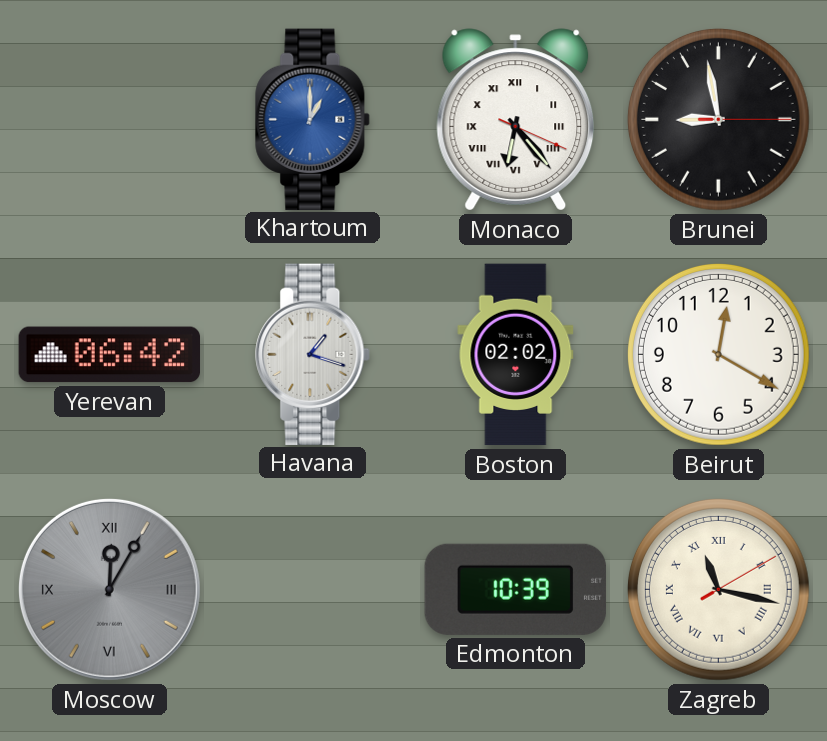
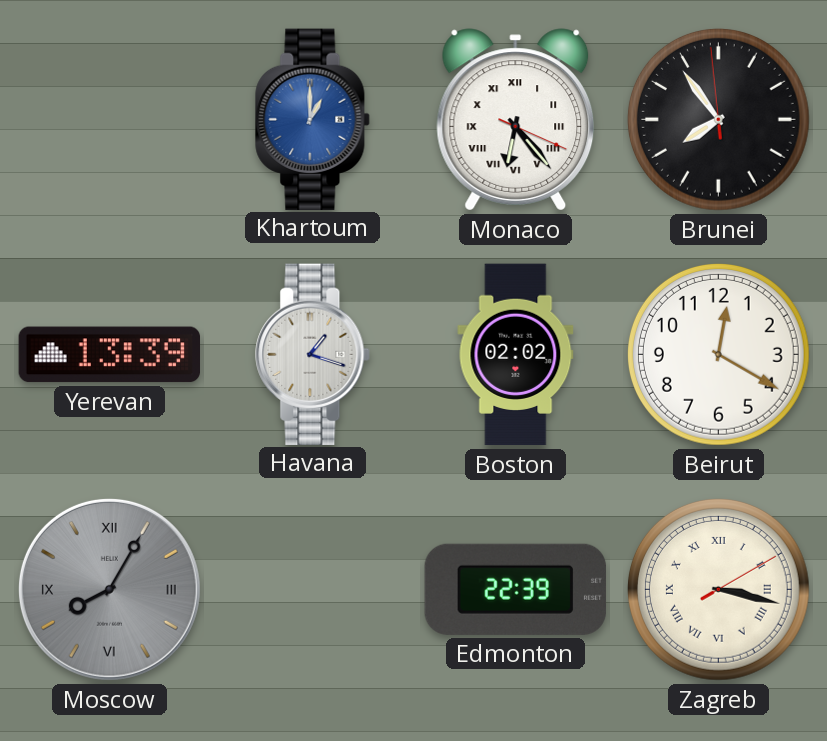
Brunei: 8:58 -> 7:53
Yerevan: 06:42 -> 13:39
Moscow: 12:05 -> 8:05
Edmonton: 10:39 -> 22:39
Zagreb: 11:17 -> 3:17
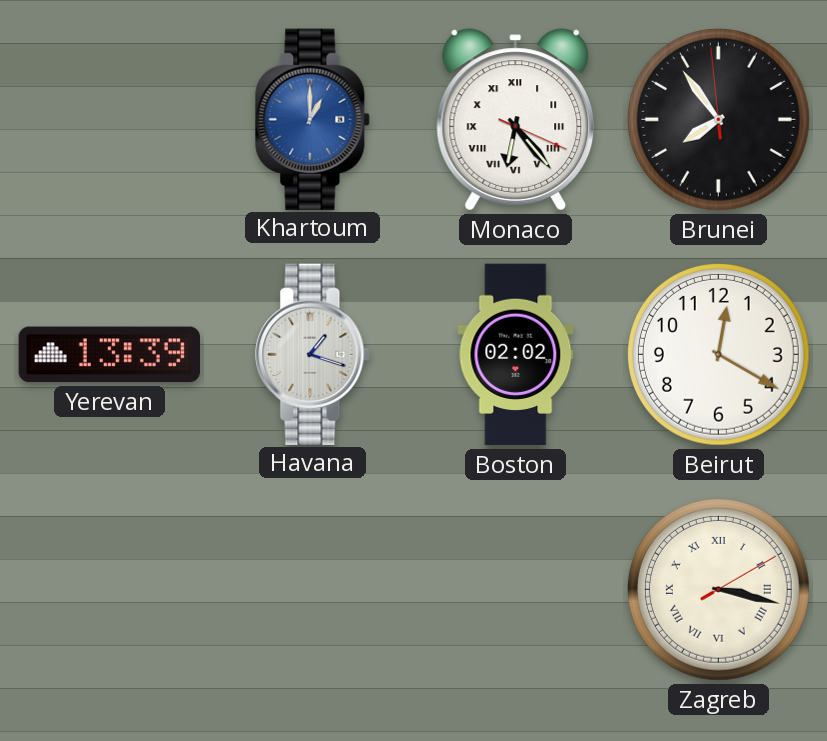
Moscow: 8:05 -> none
Edmonton: 22:39 -> none
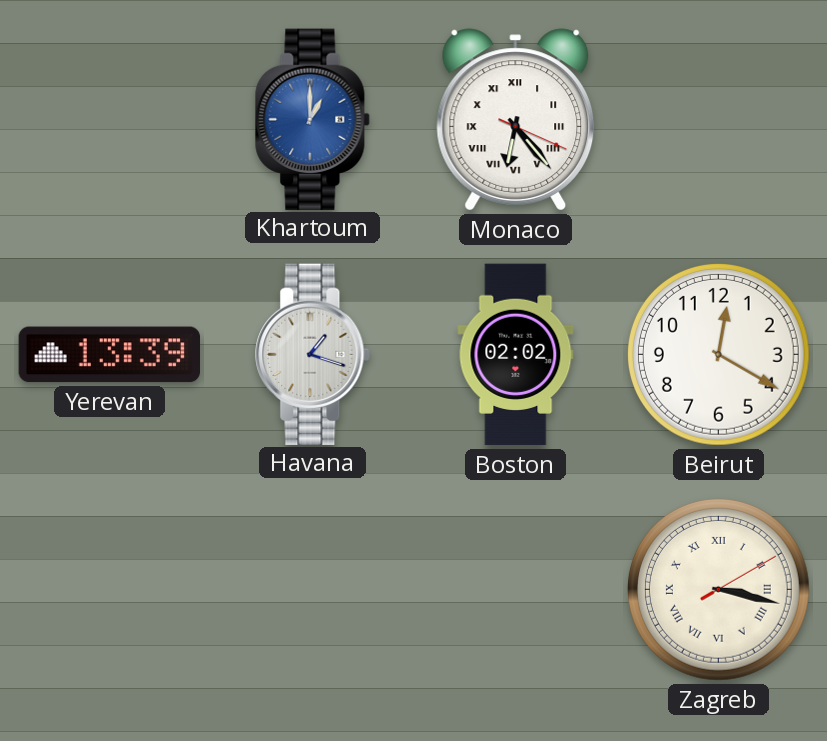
Brunei: 7:53 -> none
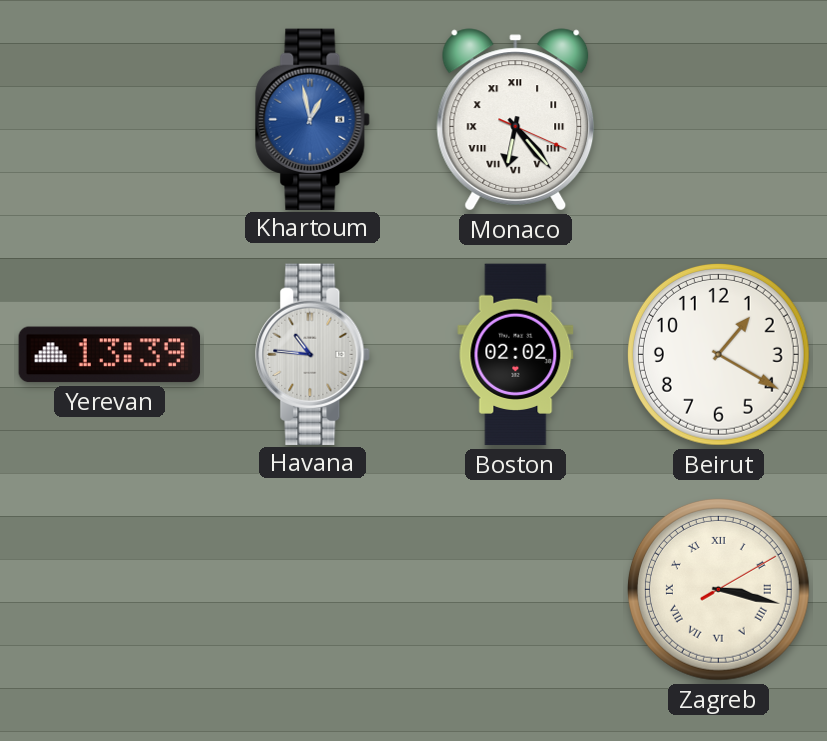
Khartoum: 1:00 -> 12:58
Havana: 1:18 -> 10:46
Beirut: 12:20 -> 1:20
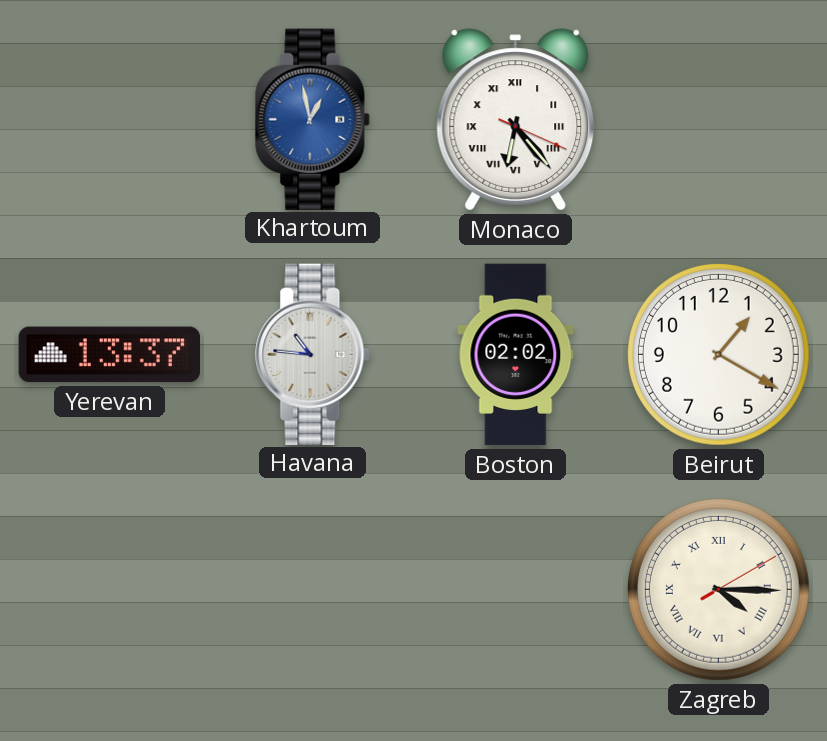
Yerevan: 13:39 -> 13:37
Zagreb: 3:17 -> 4:15
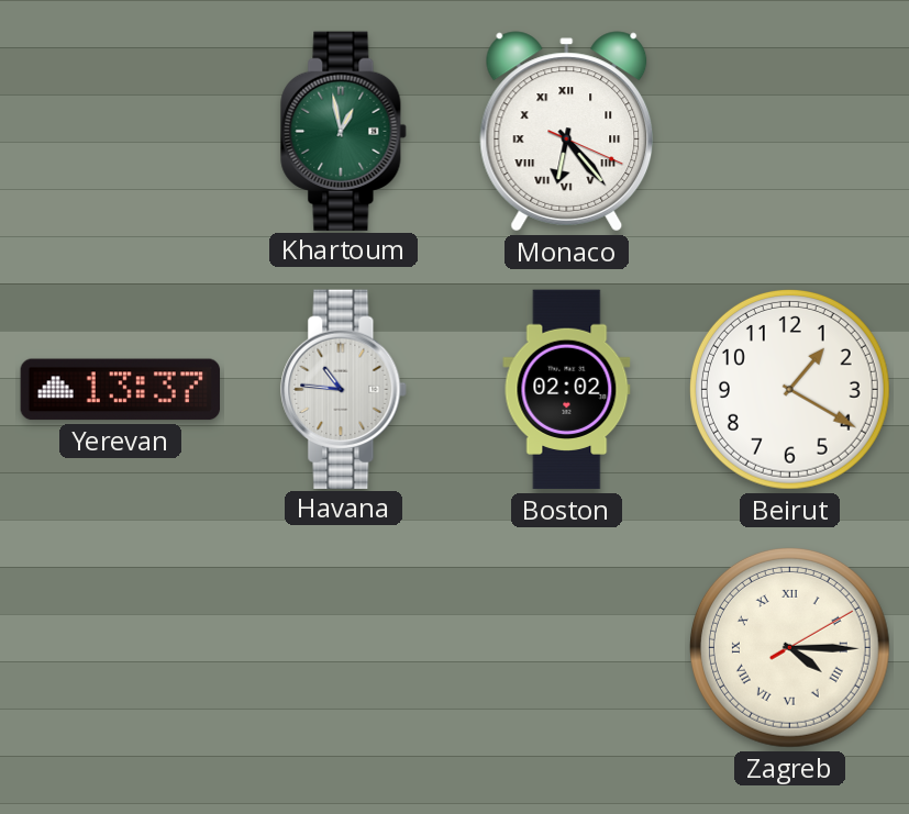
Khartoum dial: blue -> green
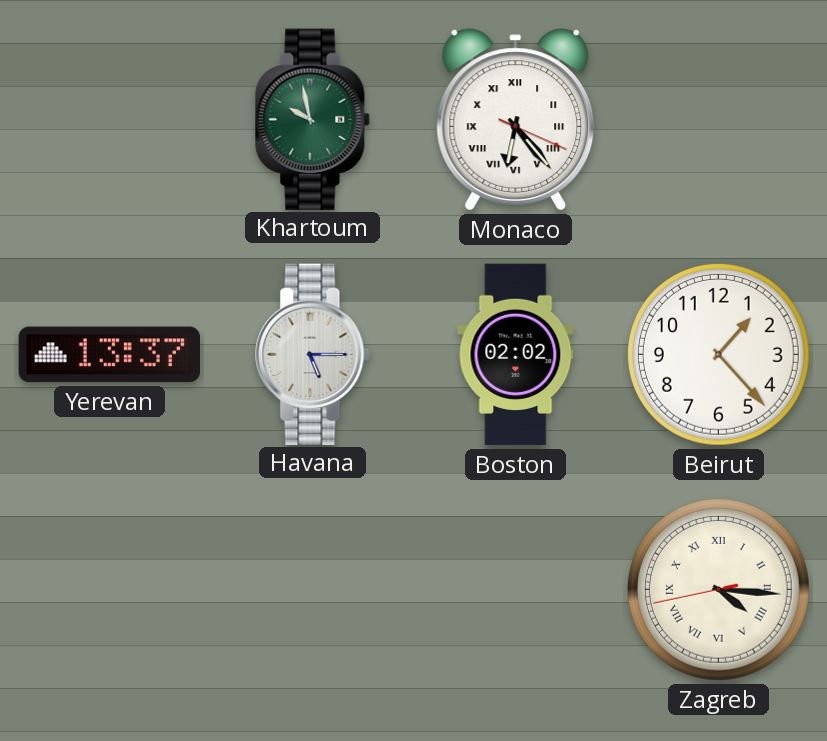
Khartoum: 12:58 -> 9:58
Havana: 10:46 -> 5:15
Beirut: 1:20 -> 1:23
Zagreb: 4:15:10 -> 4:15:43
